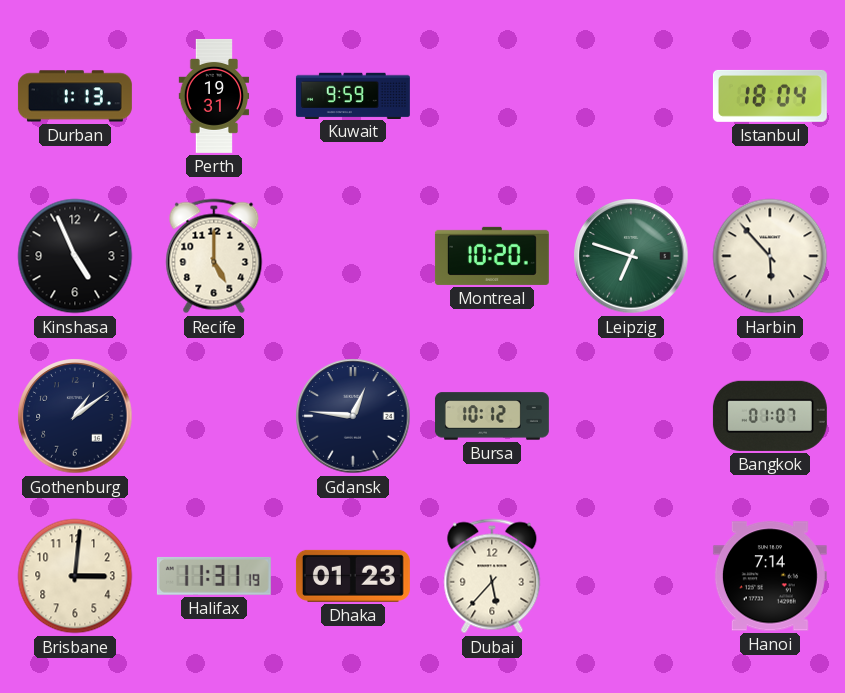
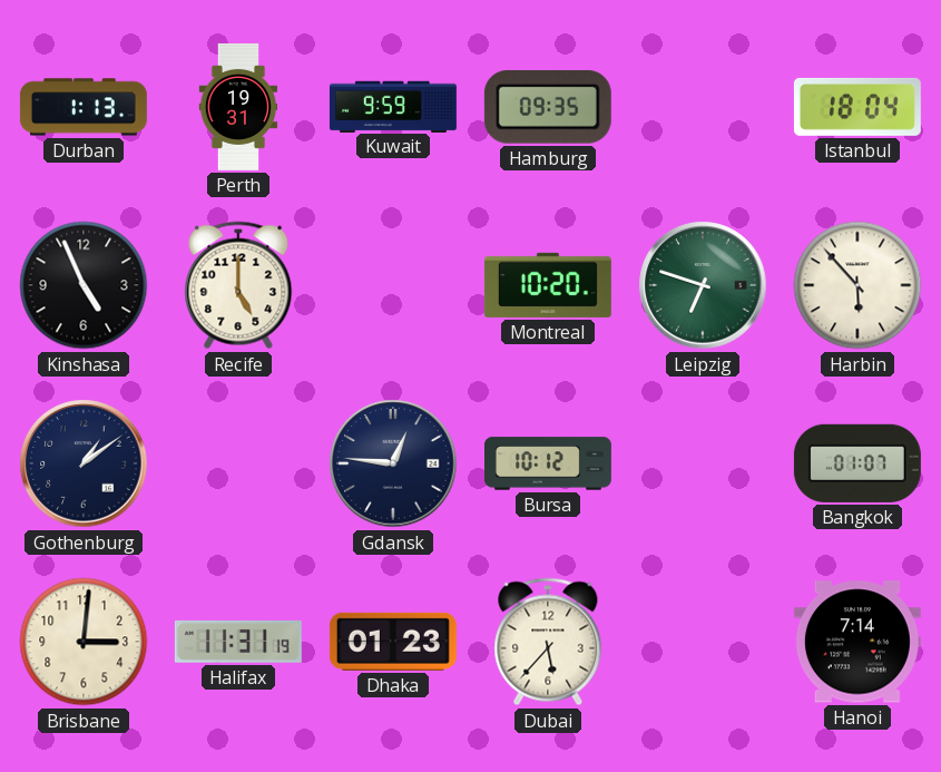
Hamburg: none -> 09:35
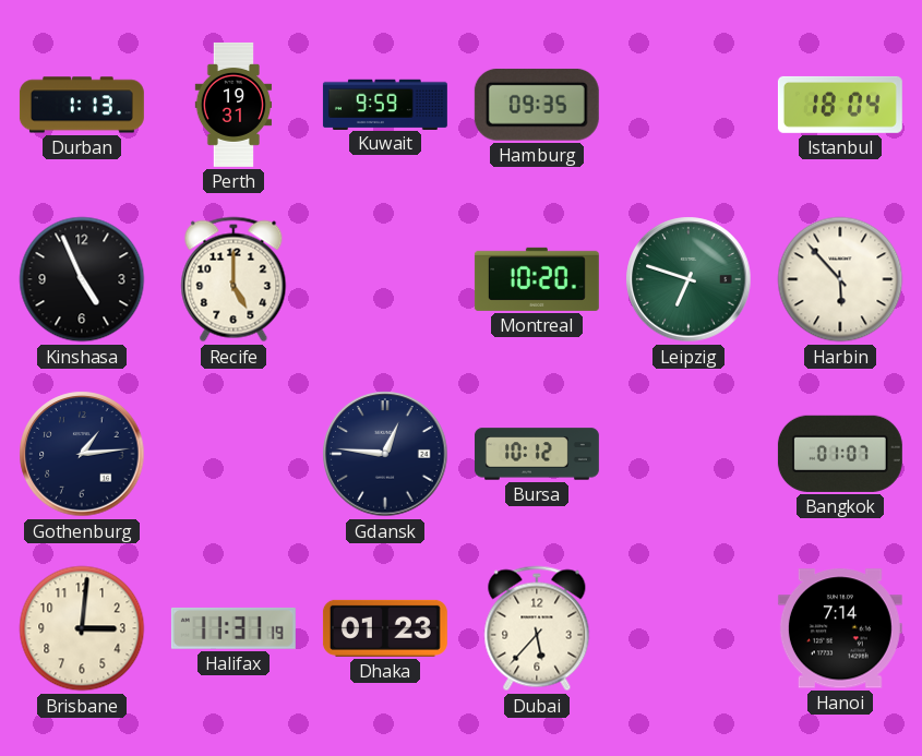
Gothenburg: 1:09 -> 1:14
